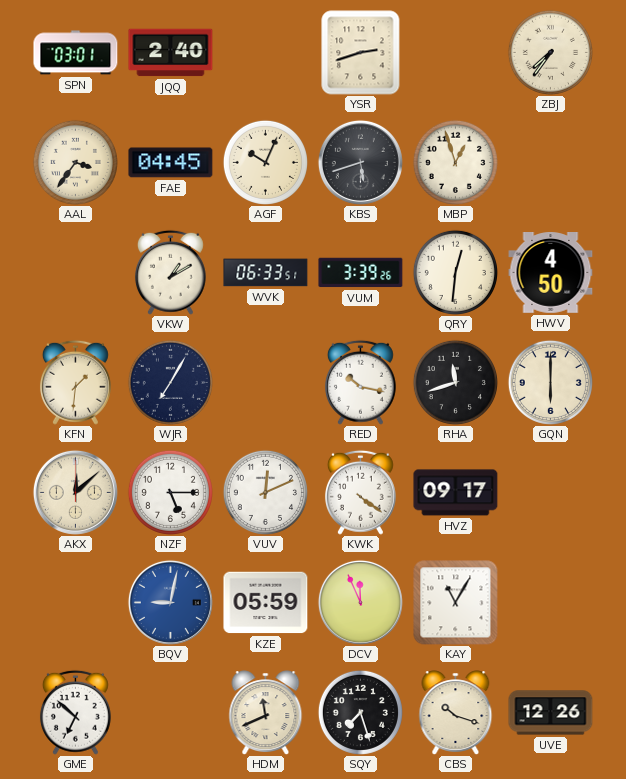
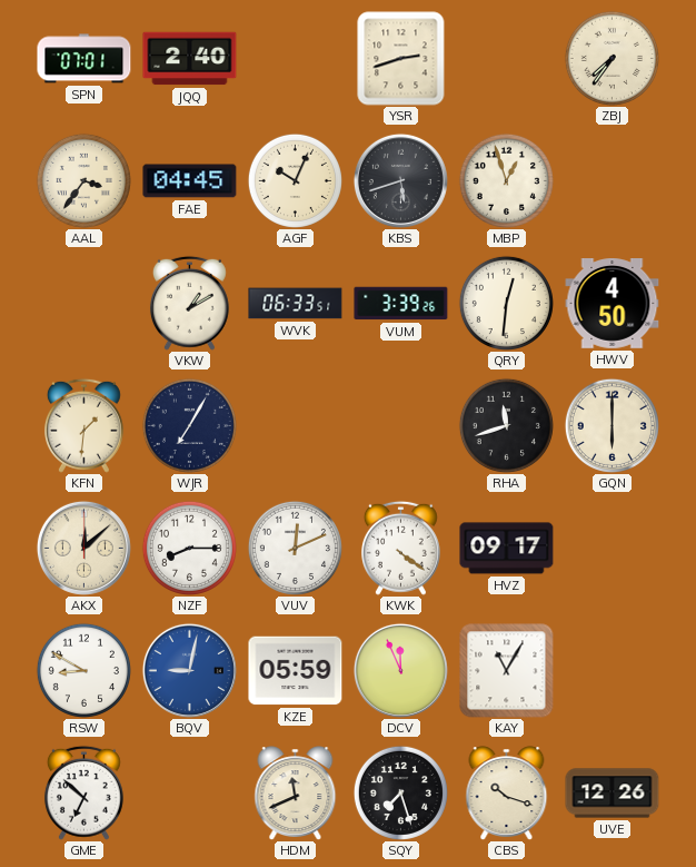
SPN: 03:01 -> 07:01
RED: 10:17 -> none
NZF: 5:15 -> 8:15
RSW: none -> 8:50
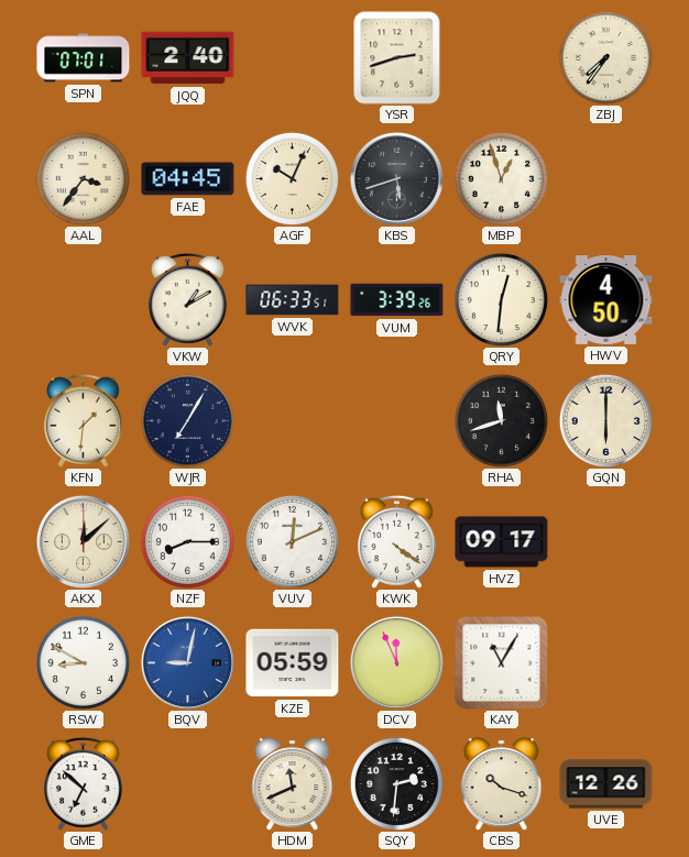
SQY: 7:27 -> 2:31
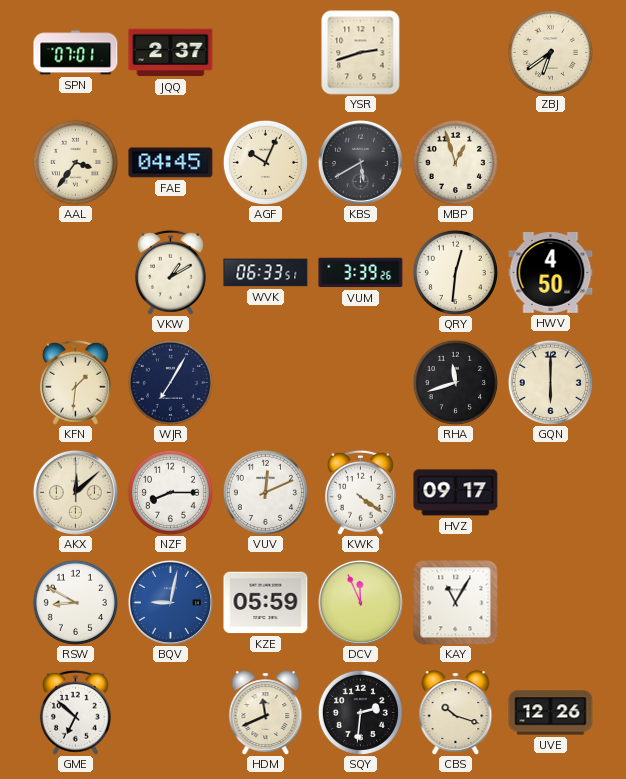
JQQ: 2:40 -> 2:37
ZBJ: 7:36 -> 6:39
KBS: 5:42 -> 5:40
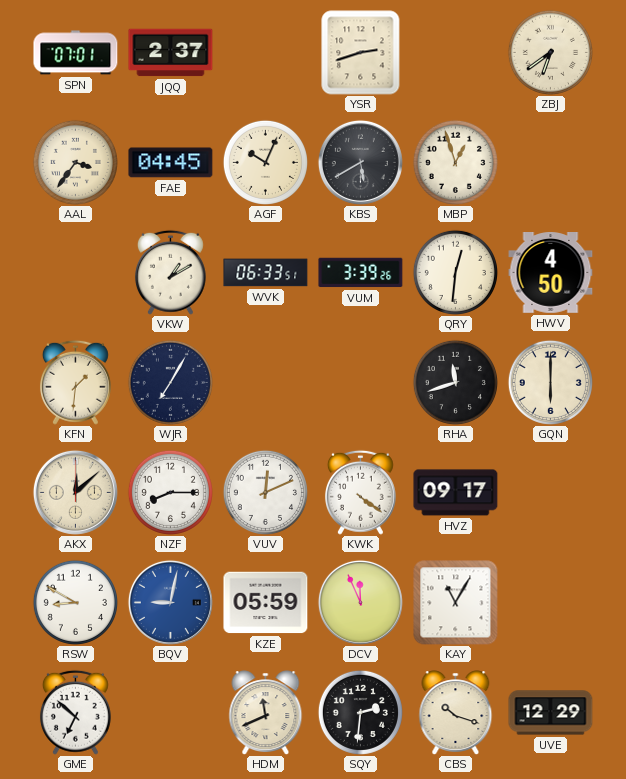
UVE: 12:26 -> 12:29
